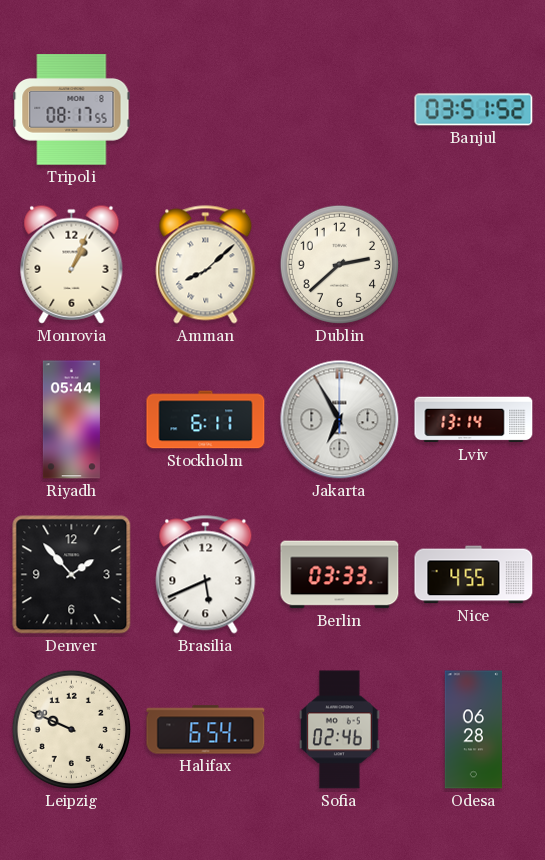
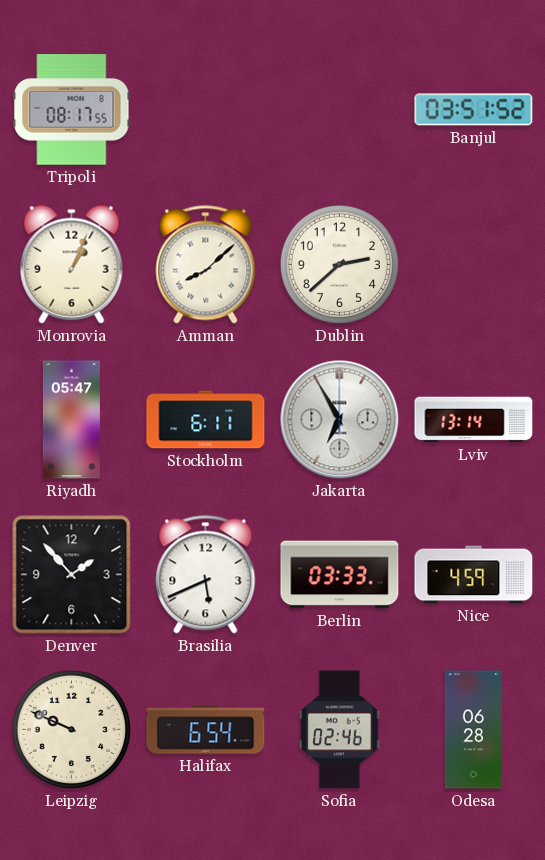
Riyadh: 05:44 -> 05:47
Nice: 4:55 -> 4:59
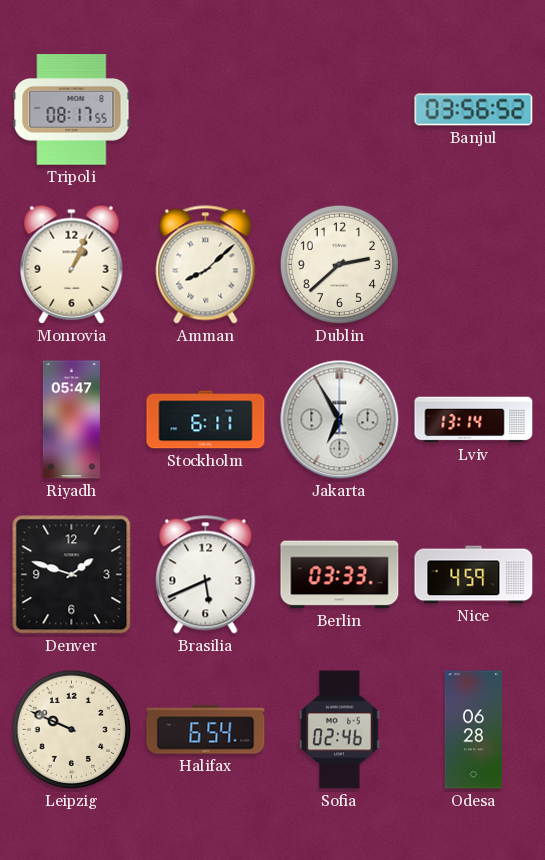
Banjul: 03:51 -> 03:56
Denver: 1:53 -> 1:48
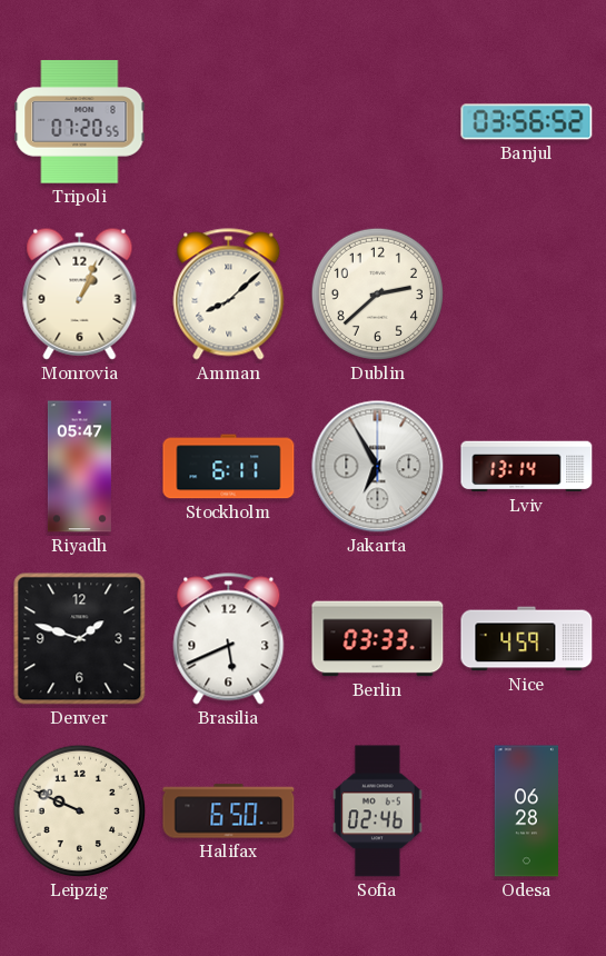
Tripoli: 08:17 -> 07:20
Halifax: 6:54 -> 6:50
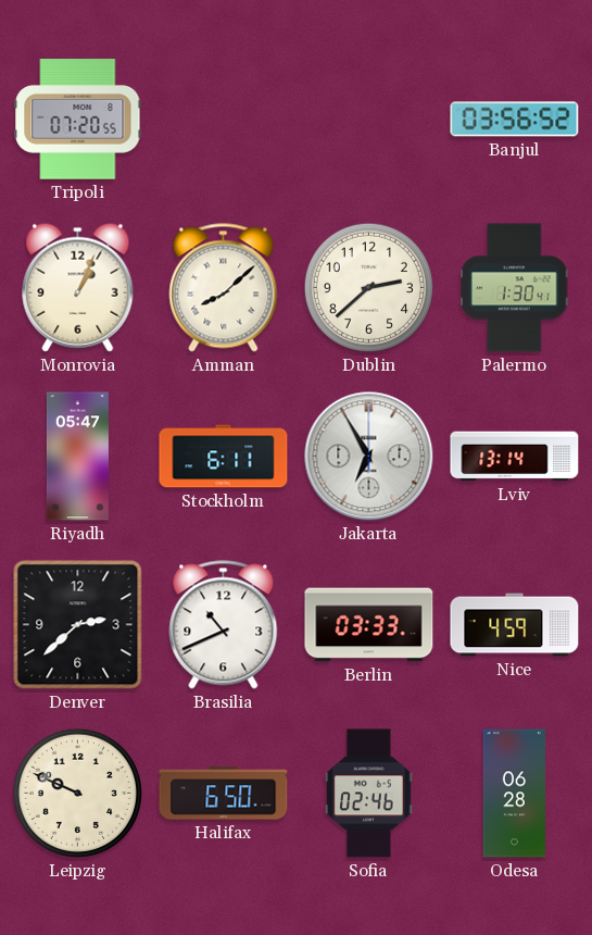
Palermo: none -> 1:30
Denver: 1:48 -> 2:38
Brasilia: 5:41 -> 10:41
